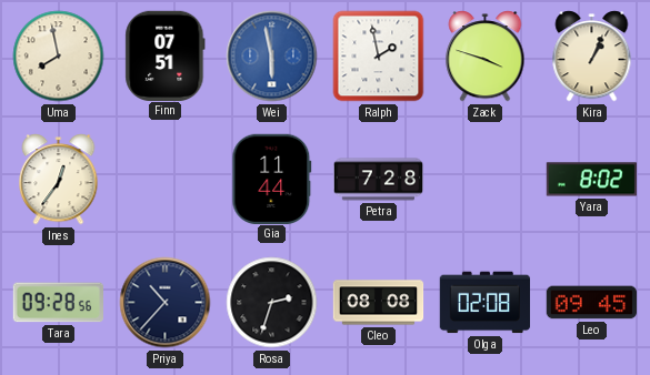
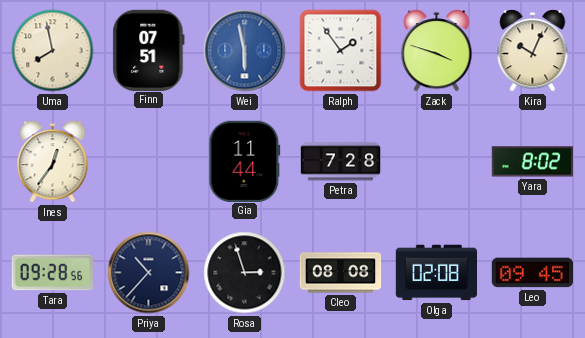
Ralph: 1:58 -> 1:54
Kira: 1:04 -> 10:04
Rosa: 2:33 -> 2:57
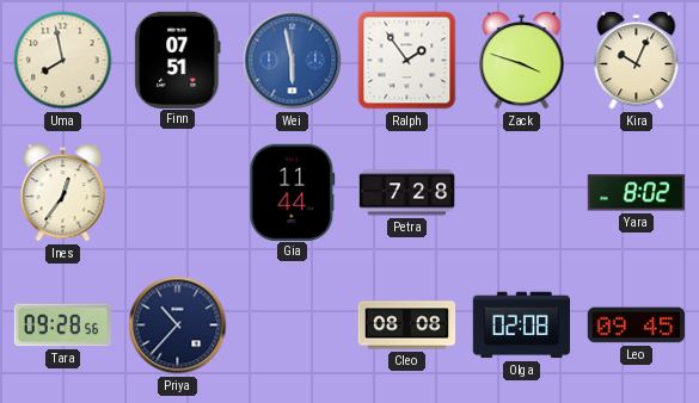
Rosa: 2:57 -> none
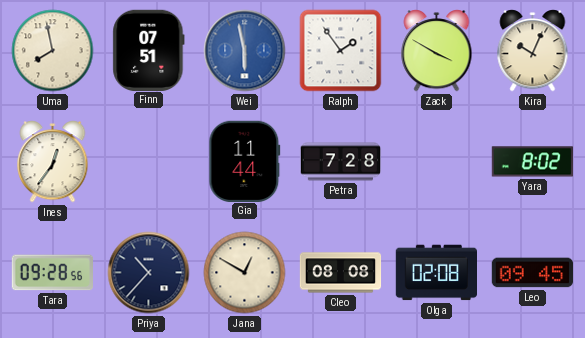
Zack: 3:48 -> 3:50
Jana: none -> 12:50
